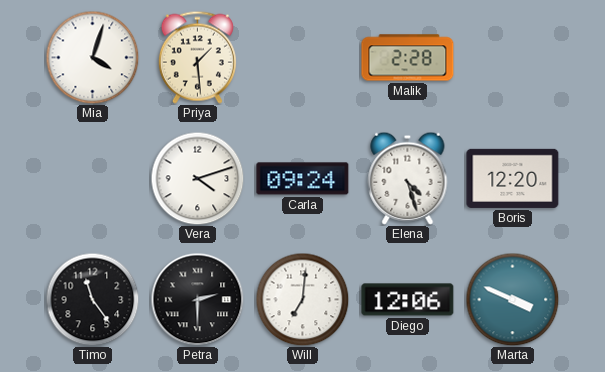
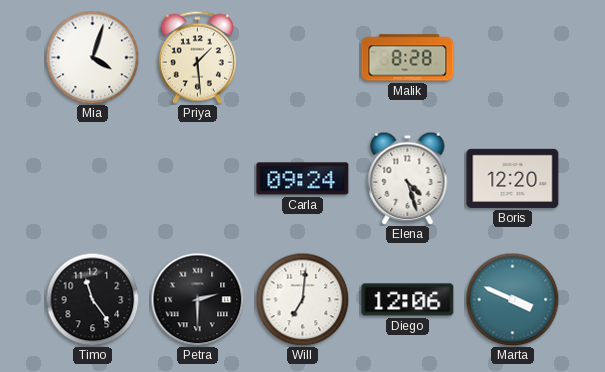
Malik: 2:28 -> 8:28
Vera: 4:12 -> none
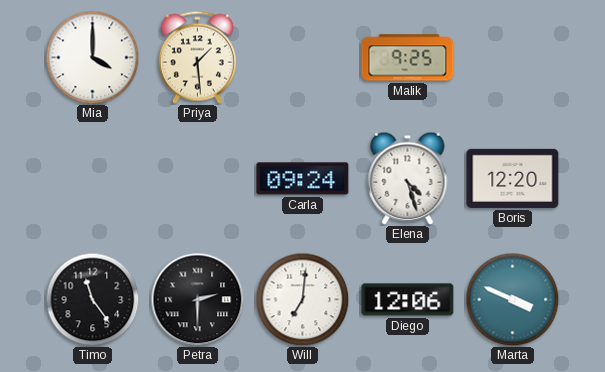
Mia: 4:03 -> 4:00
Malik: 8:28 -> 9:25
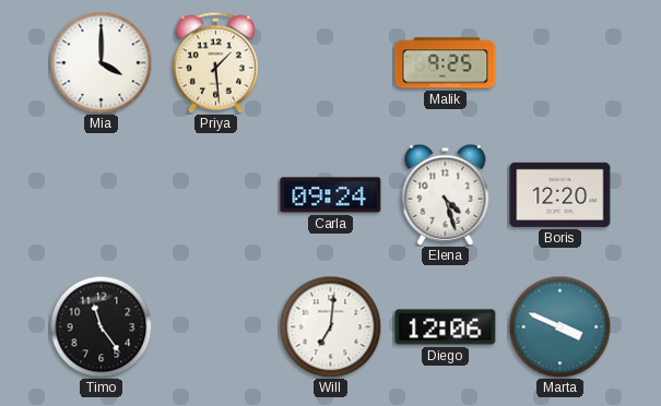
Petra: 2:30 -> none
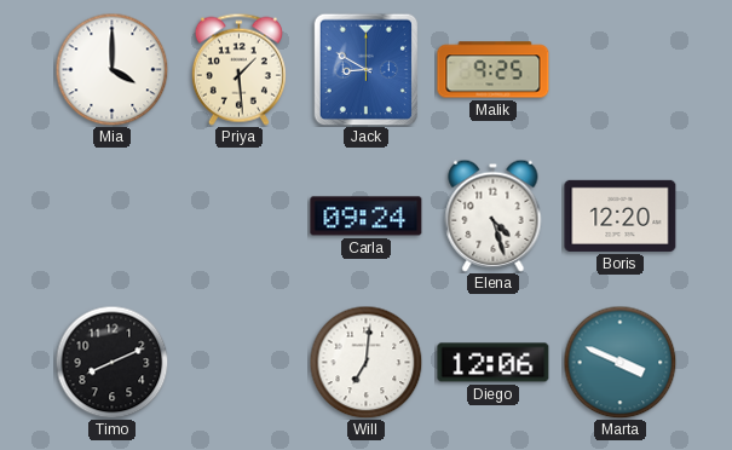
Jack: none -> 8:50
Timo: 11:24 -> 8:11
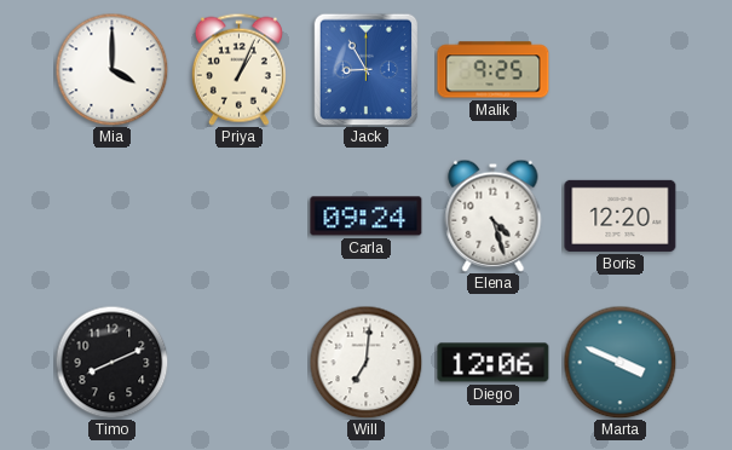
Priya: 1:29 -> 1:04
Jack: 8:50 -> 8:55
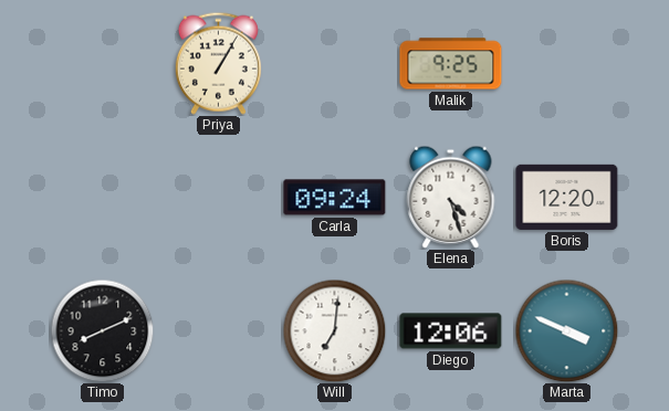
Mia: 4:00 -> none
Priya: 1:04 -> 1:05
Jack: 8:55 -> none
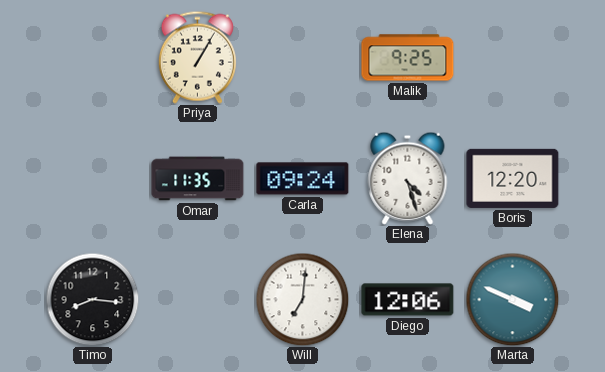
Omar: none -> 11:35
Timo: 8:11 -> 8:16
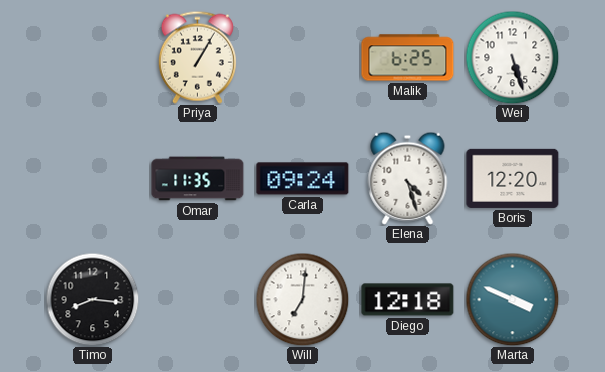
Malik: 9:25 -> 6:25
Wei: none -> 5:27
Diego: 12:06 -> 12:18
